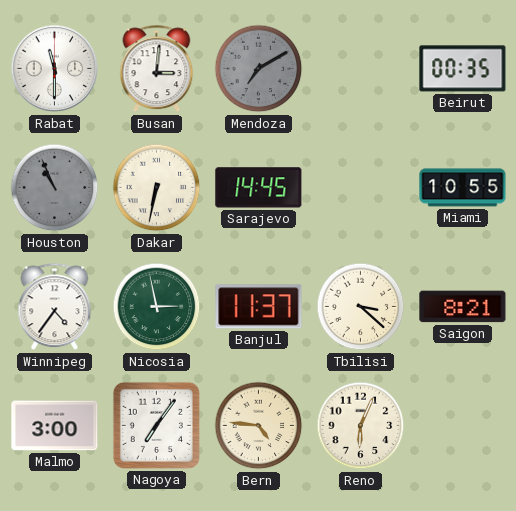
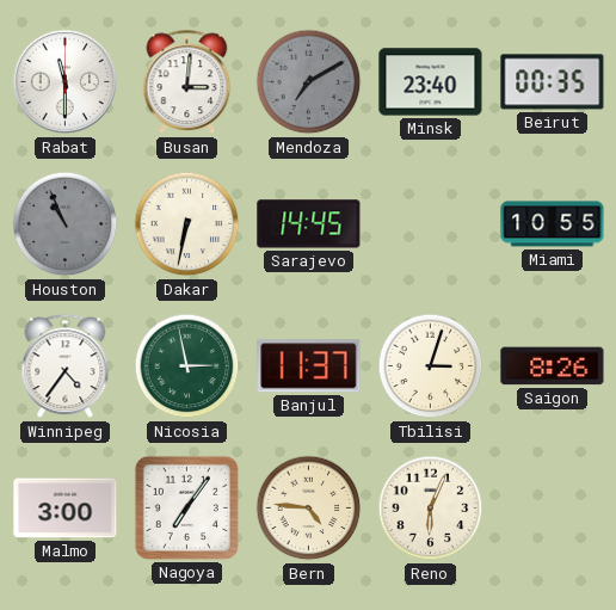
Minsk: none -> 23:40
Tbilisi: 3:22 -> 3:03
Saigon: 8:21 -> 8:26
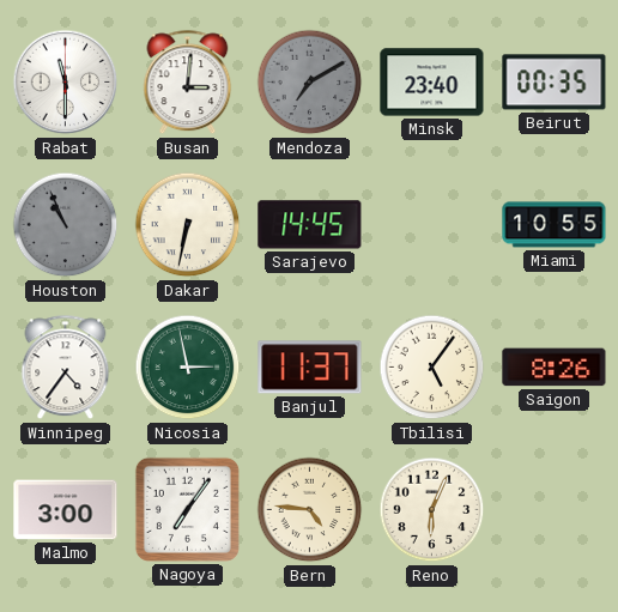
Tbilisi: 3:03 -> 5:06
